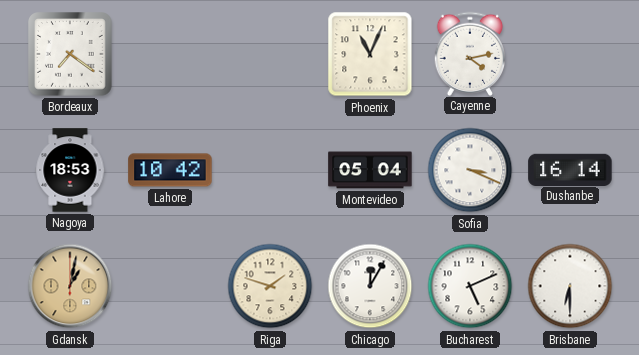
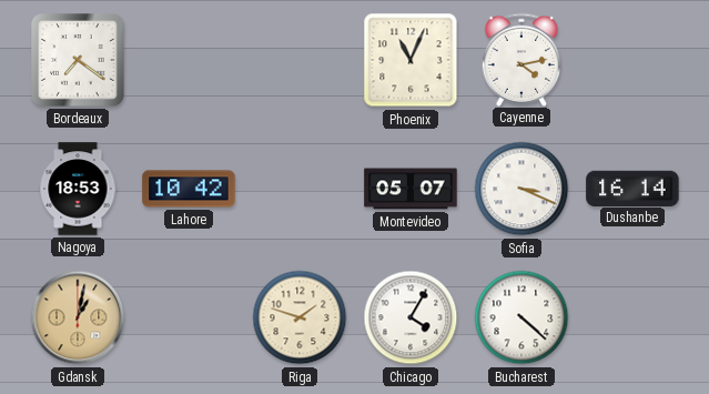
Montevideo: 05:04 -> 05:07
Chicago: 12:05 -> 4:05
Bucharest: 5:11 -> 4:22
Brisbane: 6:30 -> none
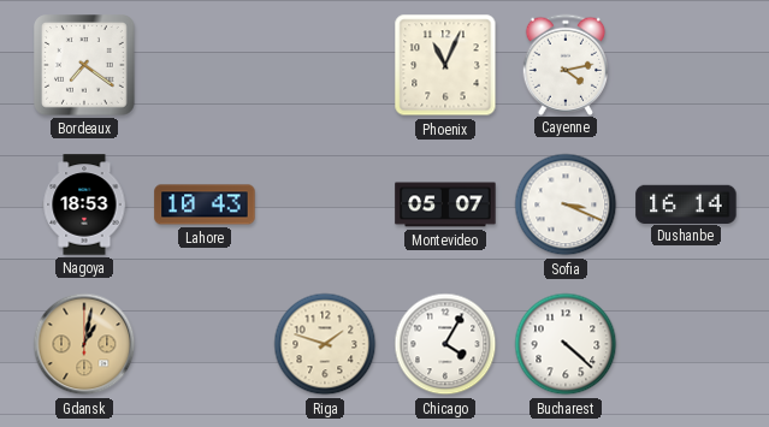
Lahore: 10:42 -> 10:43
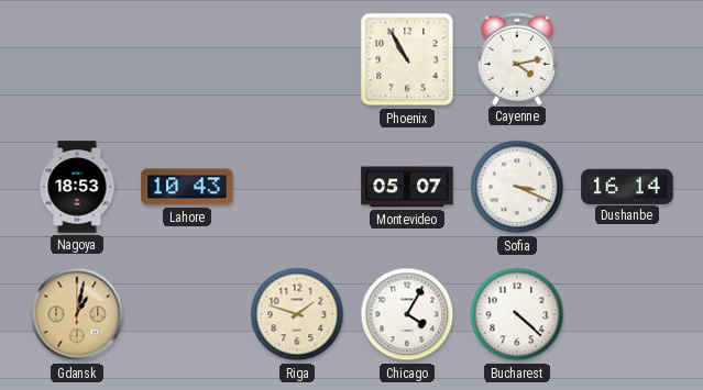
Bordeaux: 7:21 -> none
Phoenix: 11:04 -> 10:55
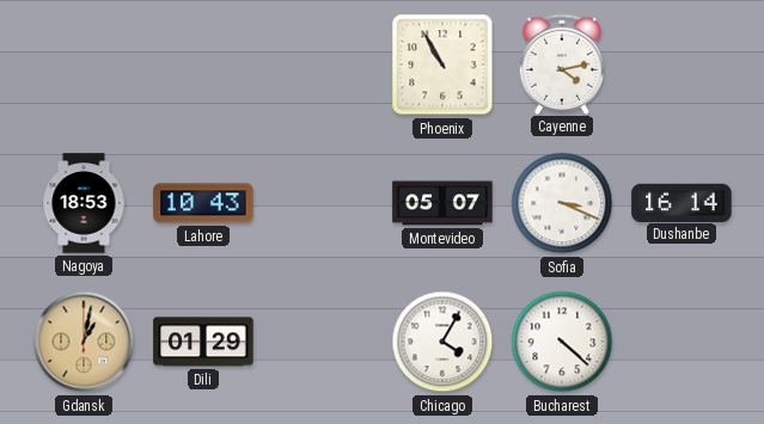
Dili: none -> 01:29
Riga: 1:48 -> none
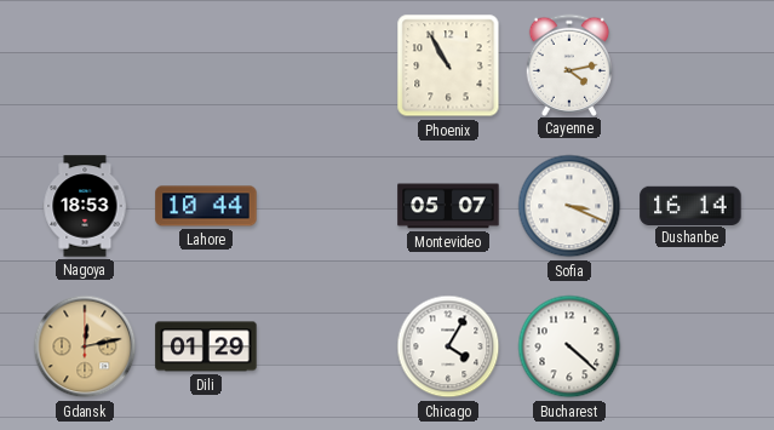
Lahore: 10:43 -> 10:44
Gdansk: 1:02 -> 12:13
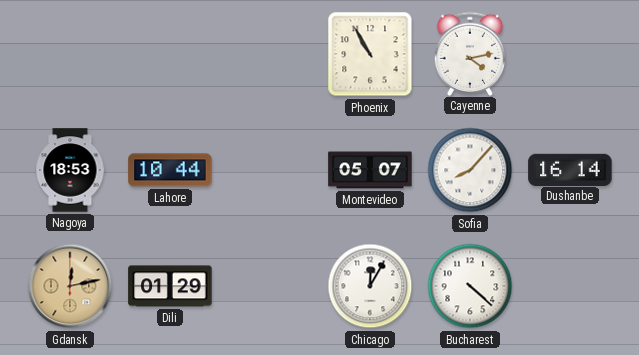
Sofia: 3:19 -> 8:07
Chicago: 4:05 -> 12:05
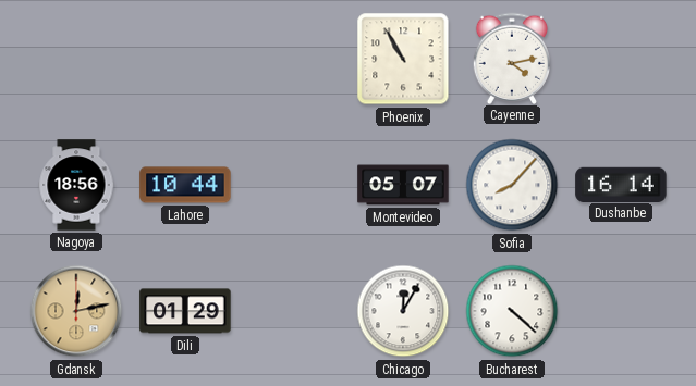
Nagoya: 18:53 -> 18:56
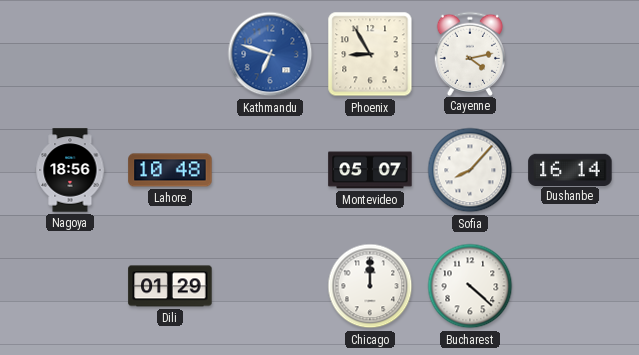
Kathmandu: none -> 6:48
Phoenix: 10:55 -> 8:55
Lahore: 10:44 -> 10:48
Gdansk: 12:13 -> none
Chicago: 12:05 -> 12:00
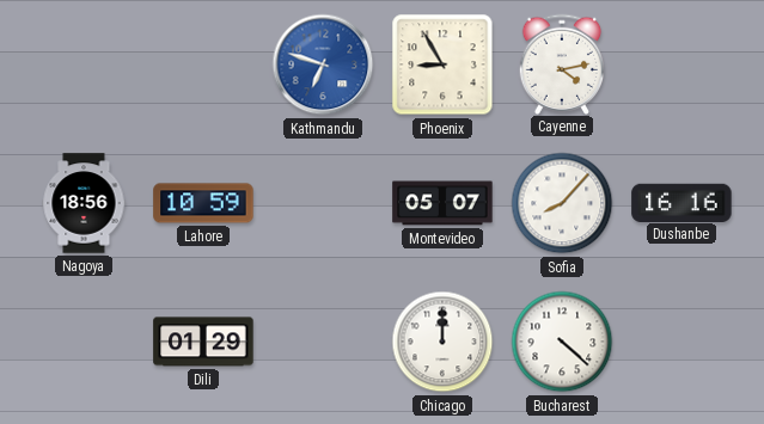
Lahore: 10:48 -> 10:59
Dushanbe: 16:14 -> 16:16
